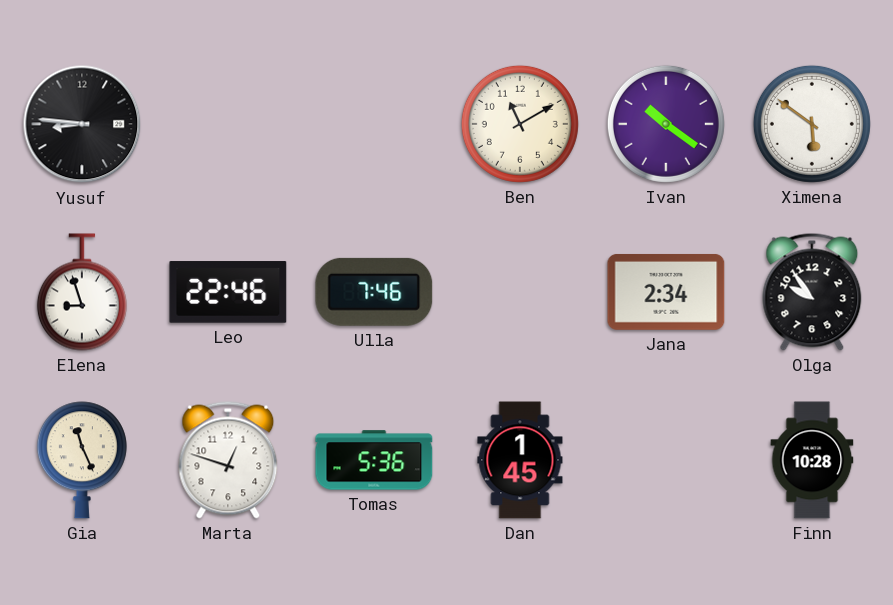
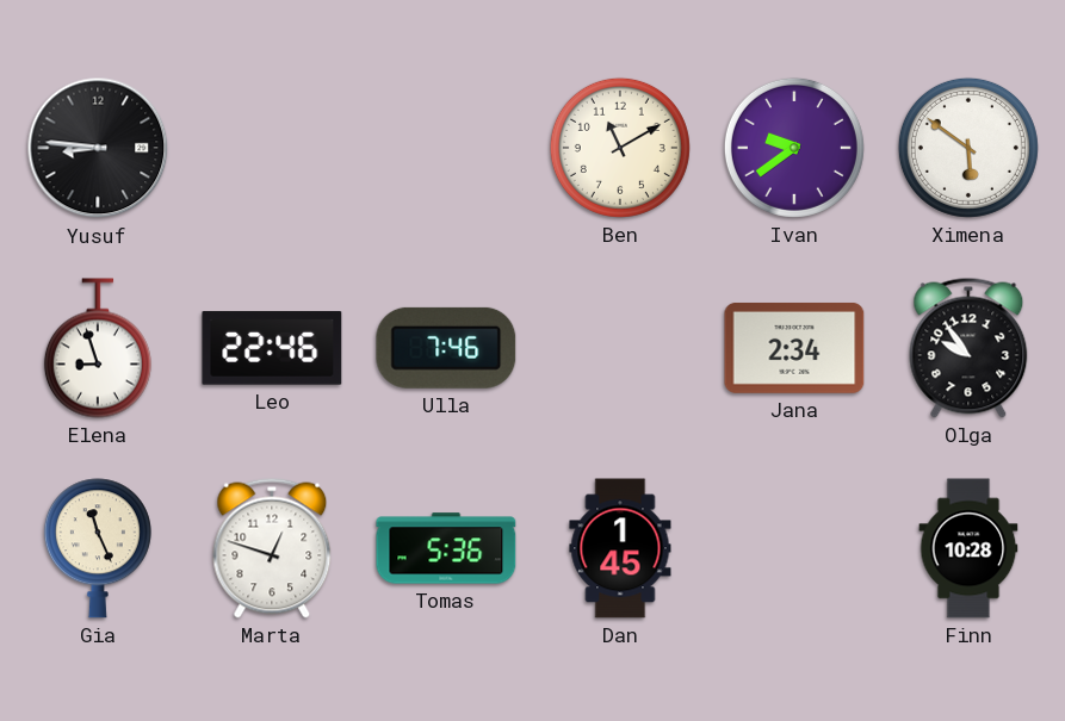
Ivan: 10:21 -> 9:39
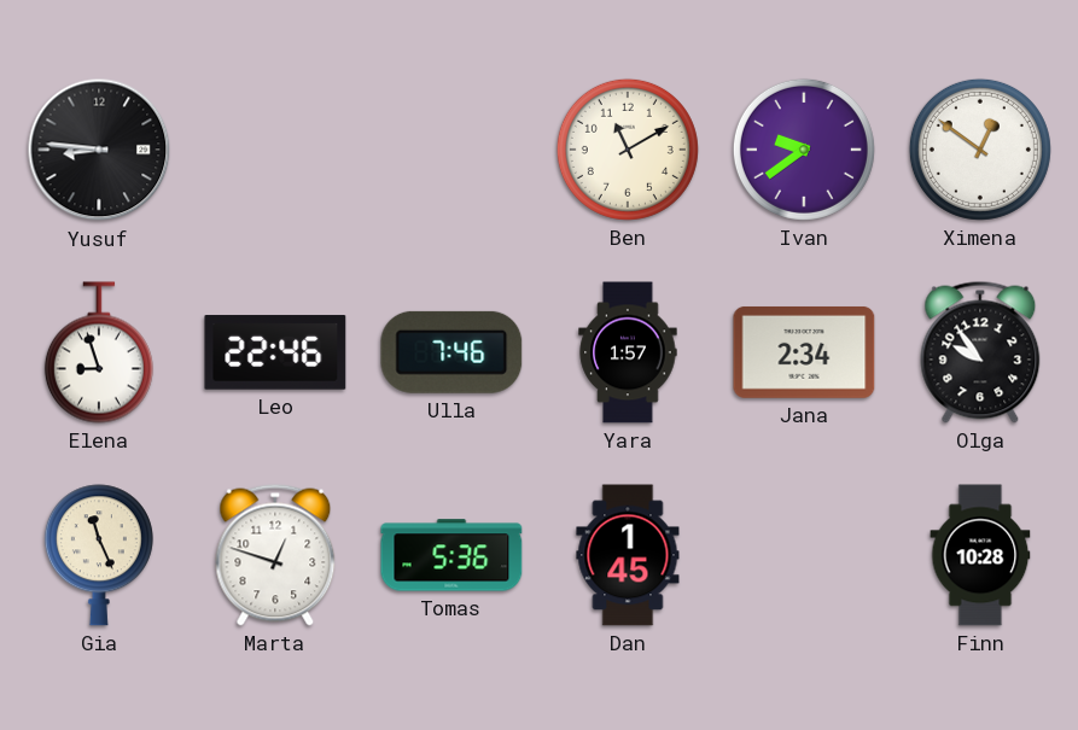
Ximena: 5:51 -> 12:51
Yara: none -> 1:57
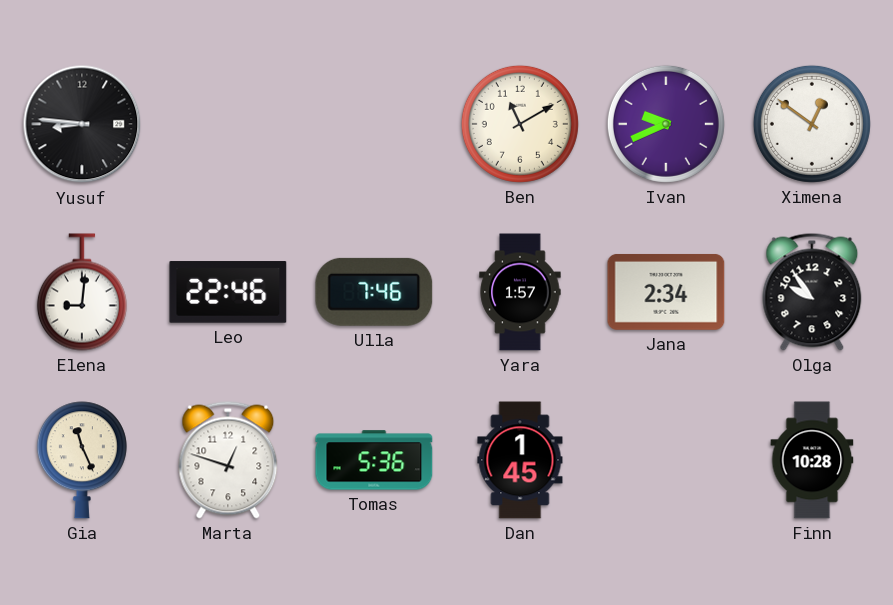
Ivan: 9:39 -> 9:41
Elena: 8:57 -> 9:01
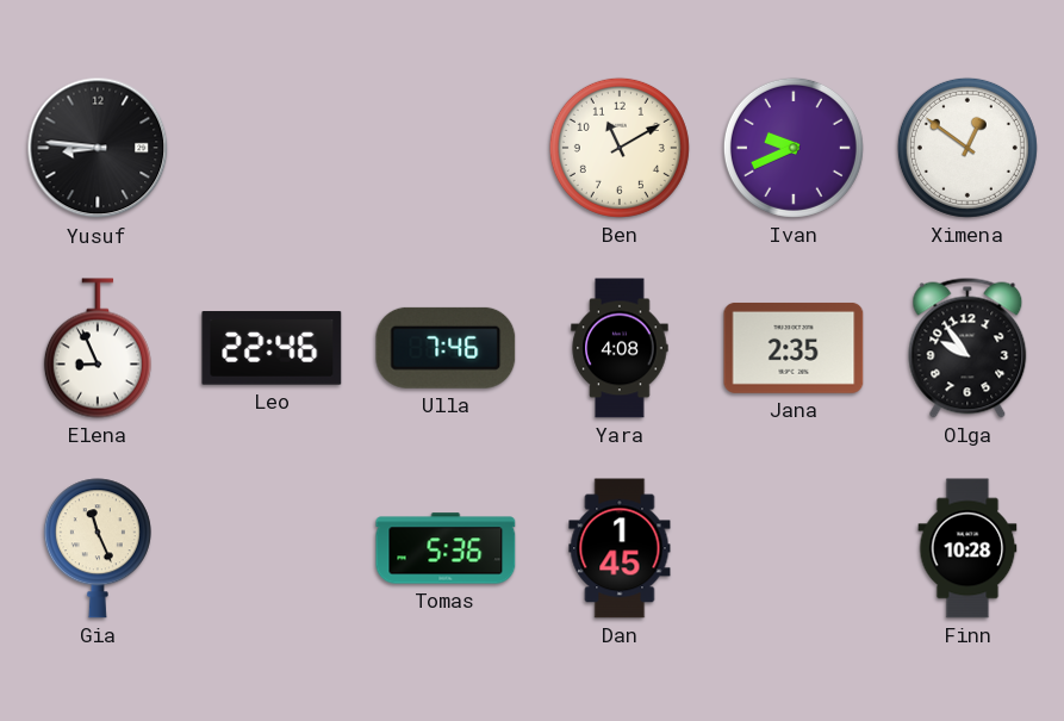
Elena: 9:01 -> 8:56
Yara: 1:57 -> 4:08
Jana: 2:34 -> 2:35
Marta: 12:48 -> none
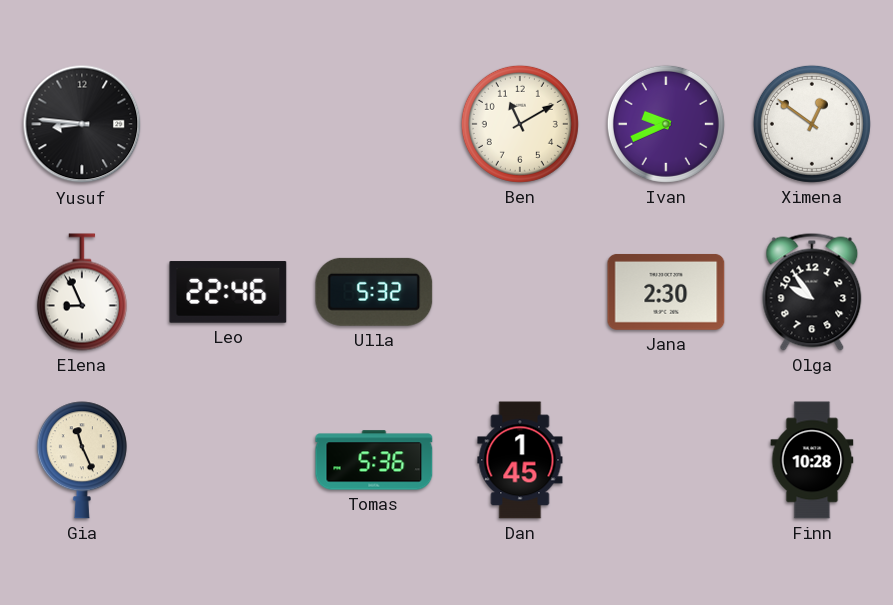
Ulla: 7:46 -> 5:32
Yara: 4:08 -> none
Jana: 2:35 -> 2:30
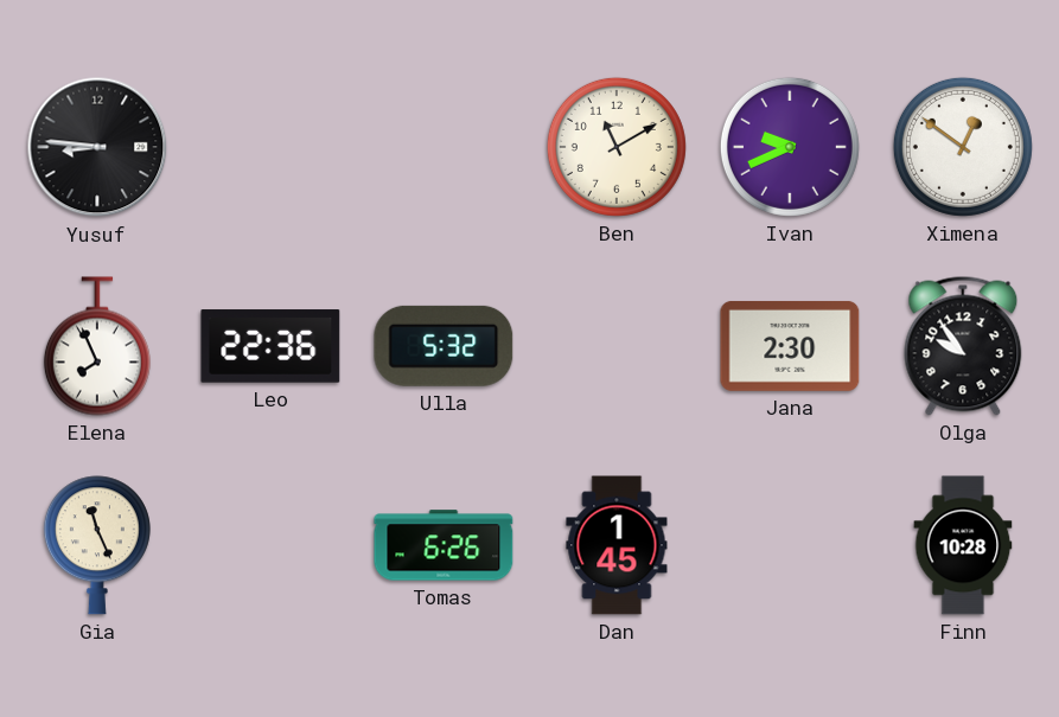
Elena: 8:56 -> 7:56
Leo: 22:46 -> 22:36
Tomas: 5:36 -> 6:26
